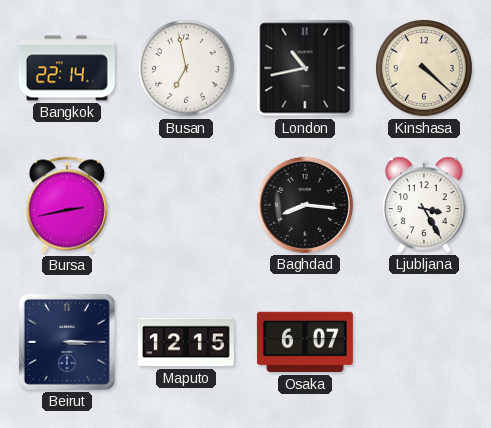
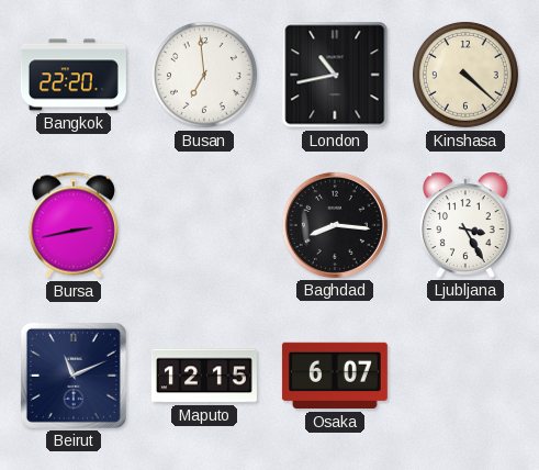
Bangkok: 22:14 -> 22:20
Busan: 6:58 -> 6:59
Beirut: 3:15 -> 11:11
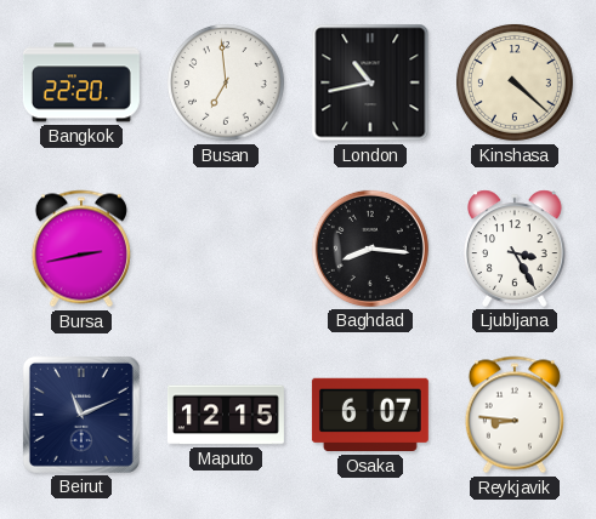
Reykjavik: none -> 8:46
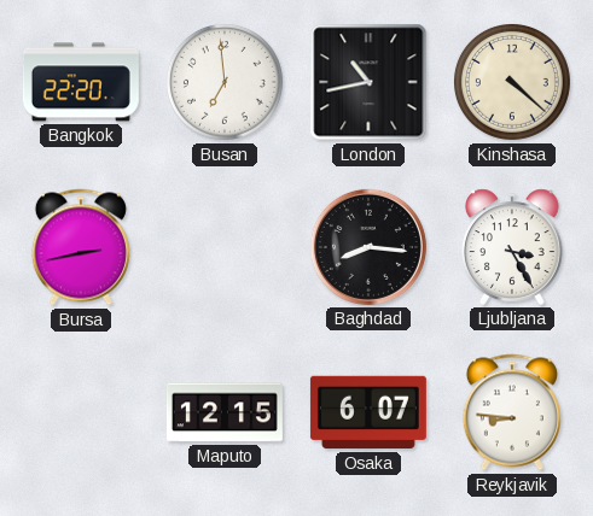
Beirut: 11:11 -> none
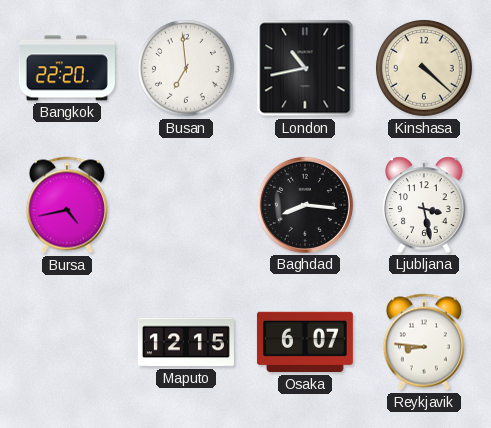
Bursa: 2:43 -> 4:43
Ljubljana: 3:25 -> 3:28
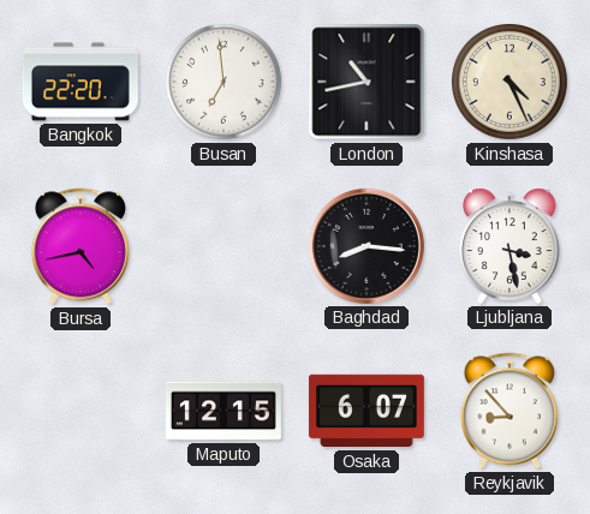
Kinshasa: 4:22 -> 4:26
Reykjavik: 8:46 -> 8:53
